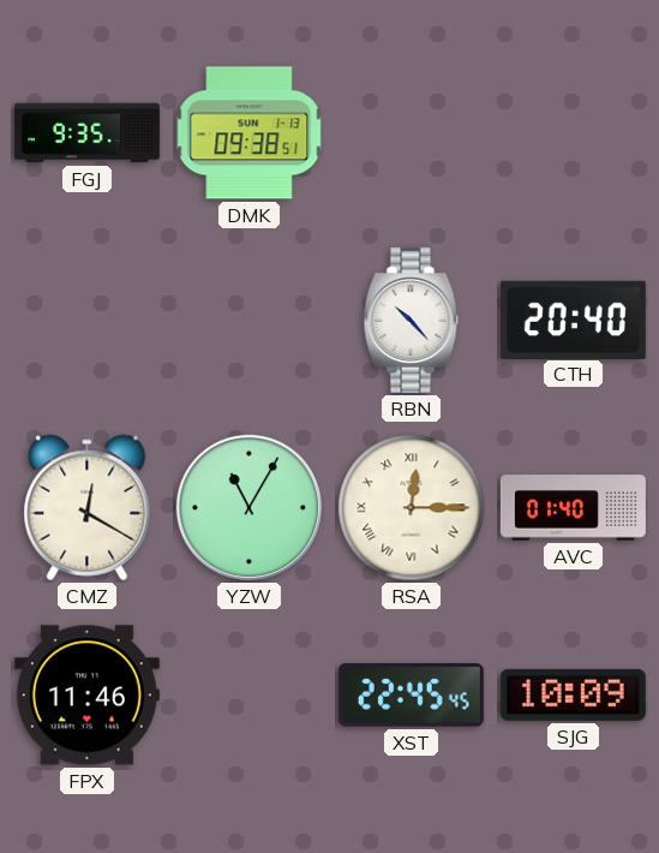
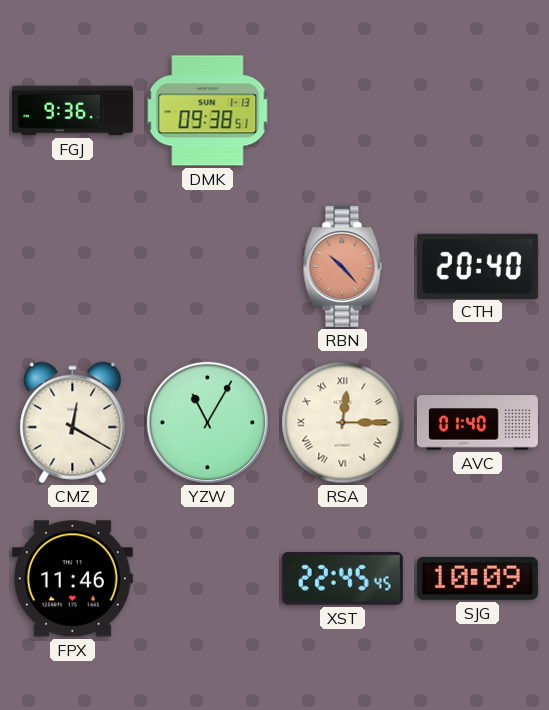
FGJ: 9:35 -> 9:36
RBN dial: white -> salmon
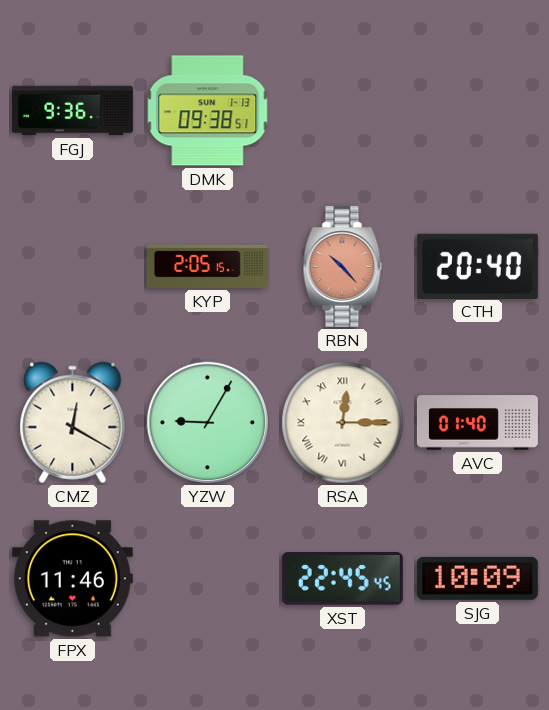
KYP: none -> 2:05
YZW: 11:05 -> 9:05
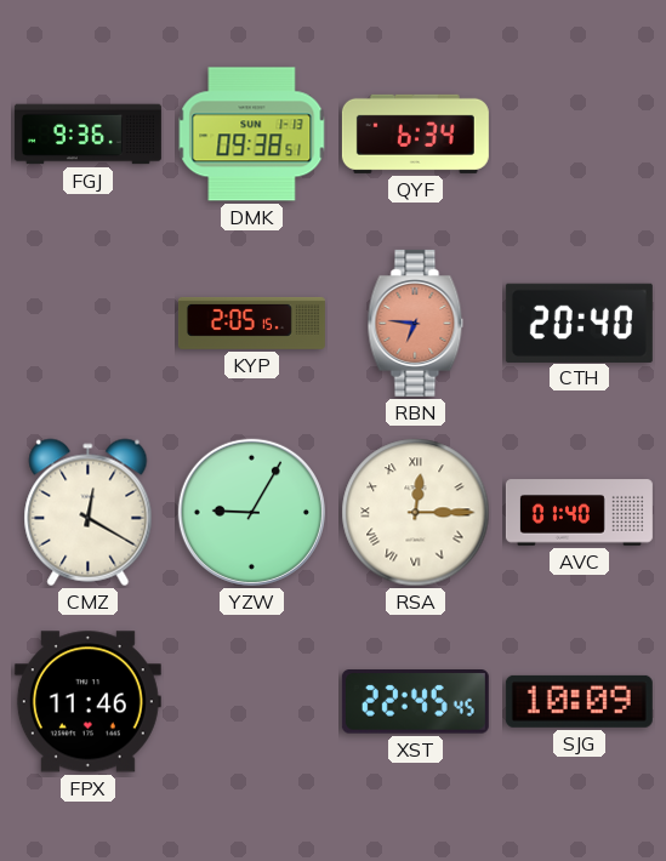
QYF: none -> 6:34
RBN: 10:23 -> 6:46
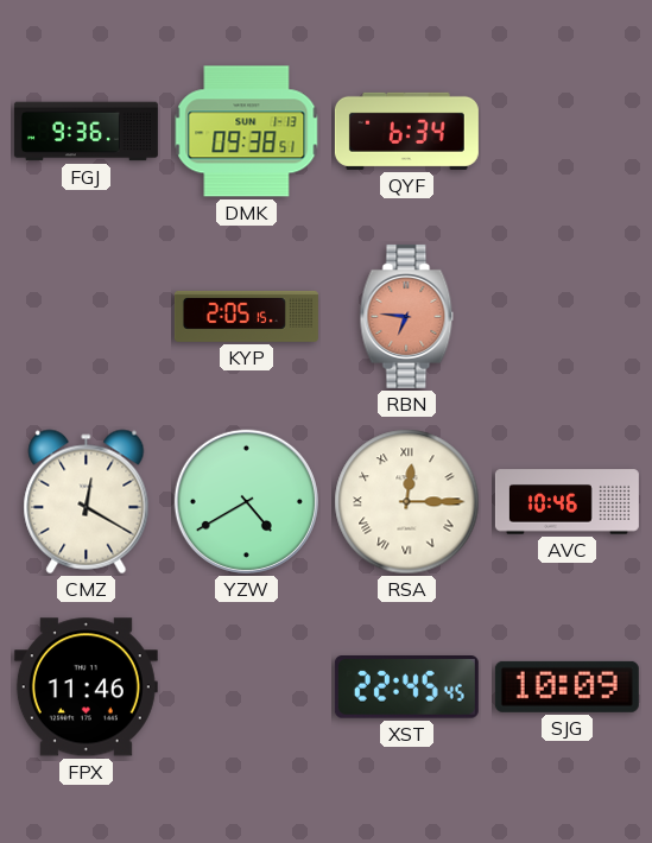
CTH: 20:40 -> none
YZW: 9:05 -> 4:40
AVC: 01:40 -> 10:46
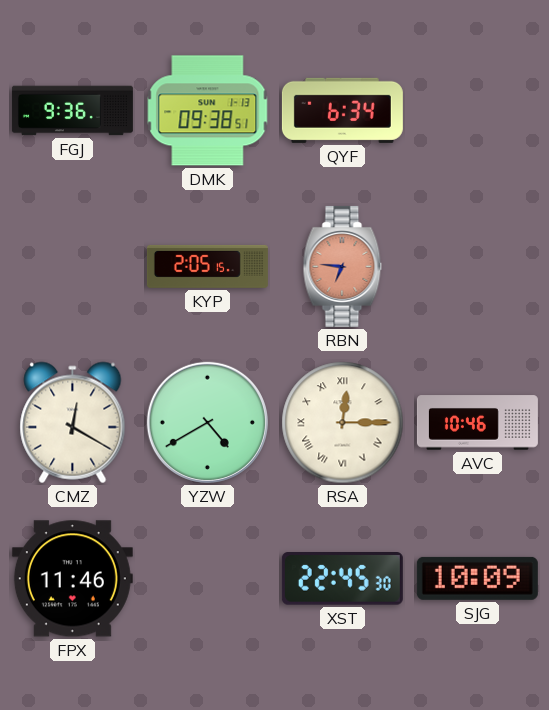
XST: 22:45:45 -> 22:45:30
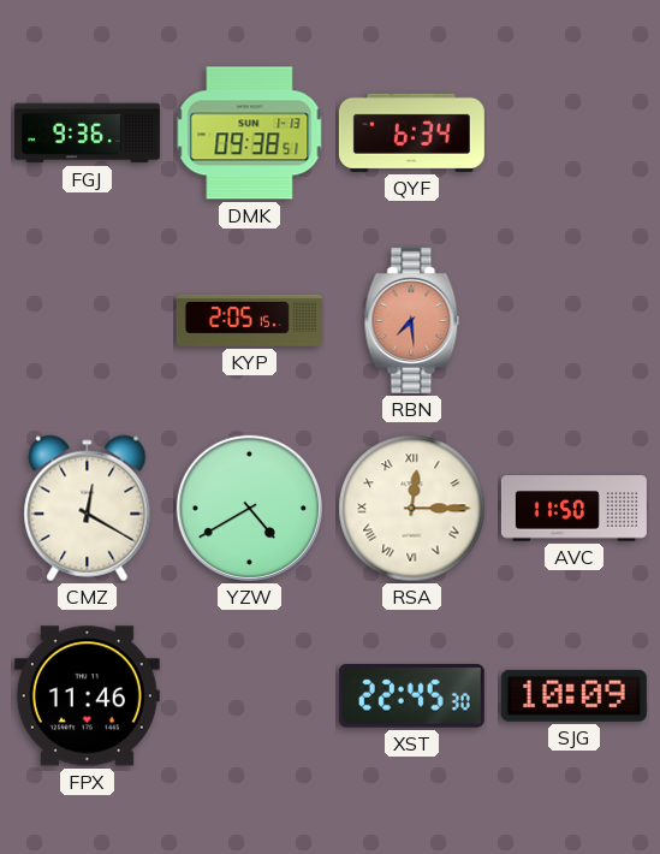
RBN: 6:46 -> 7:29
AVC: 10:46 -> 11:50
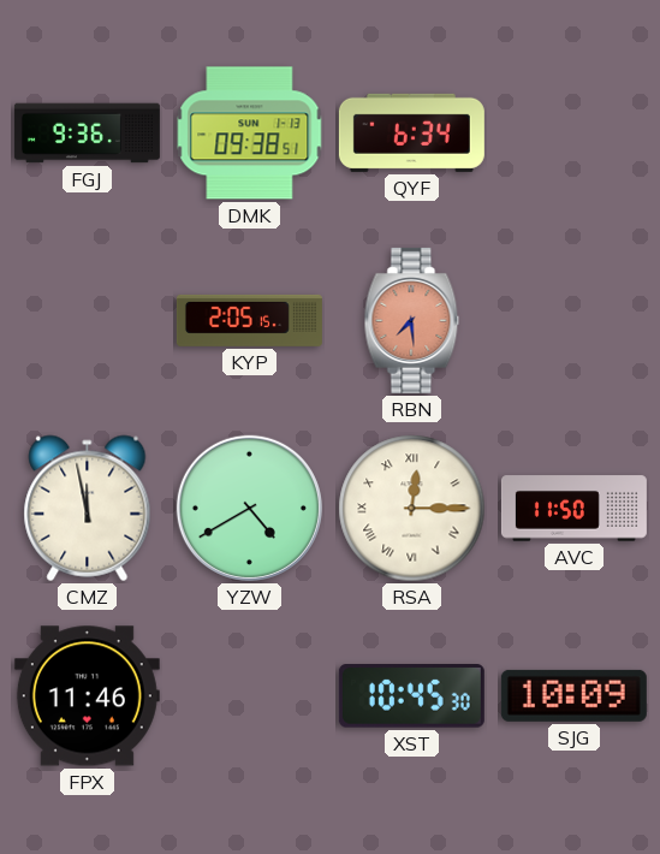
CMZ: 12:20 -> 11:58
XST: 22:45 -> 10:45
